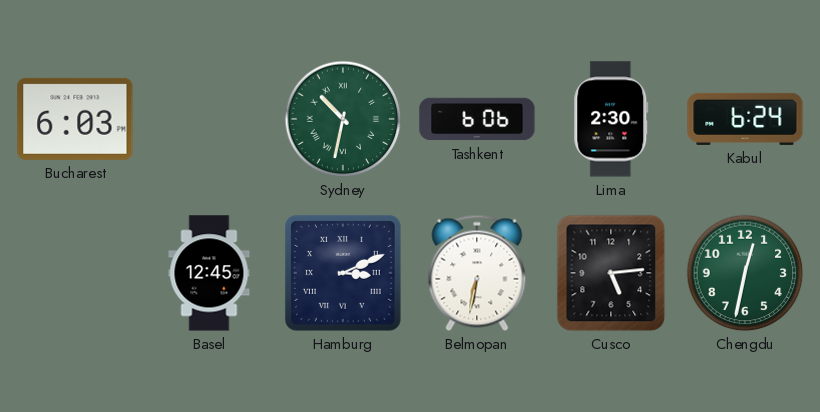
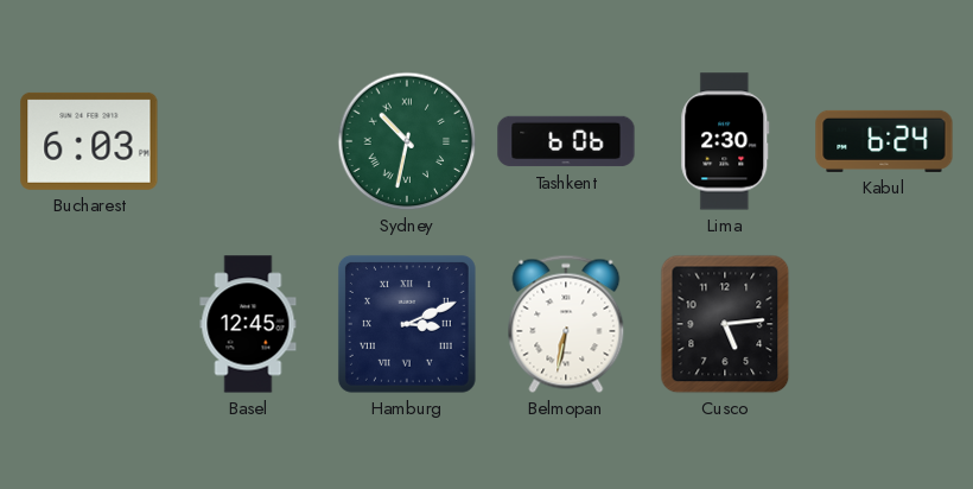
Chengdu: 12:32 -> none
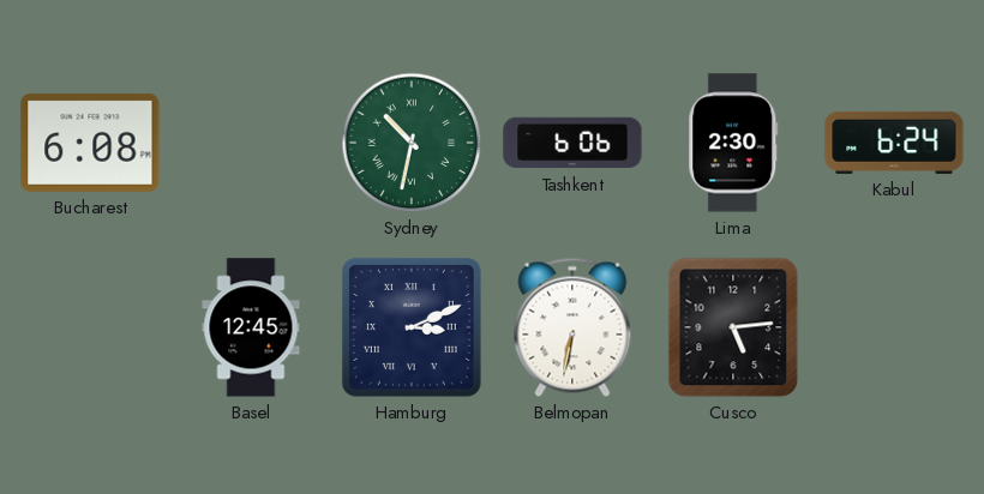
Bucharest: 6:03 -> 6:08
